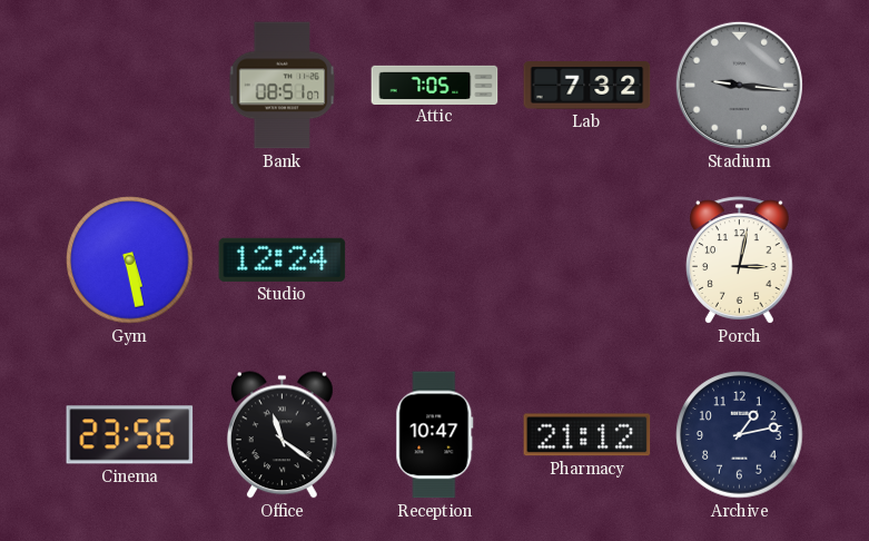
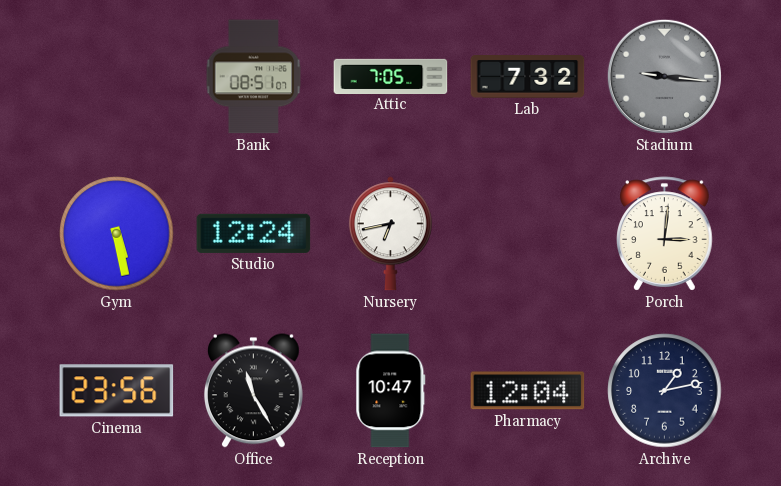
Nursery: none -> 6:43
Porch: 3:02 -> 3:01
Office: 11:21 -> 11:25
Pharmacy: 21:12 -> 12:04
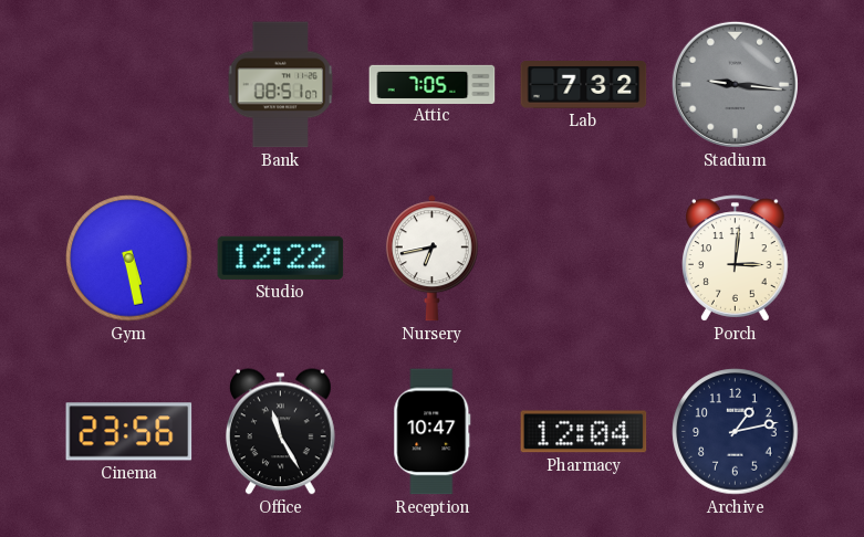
Studio: 12:24 -> 12:22
